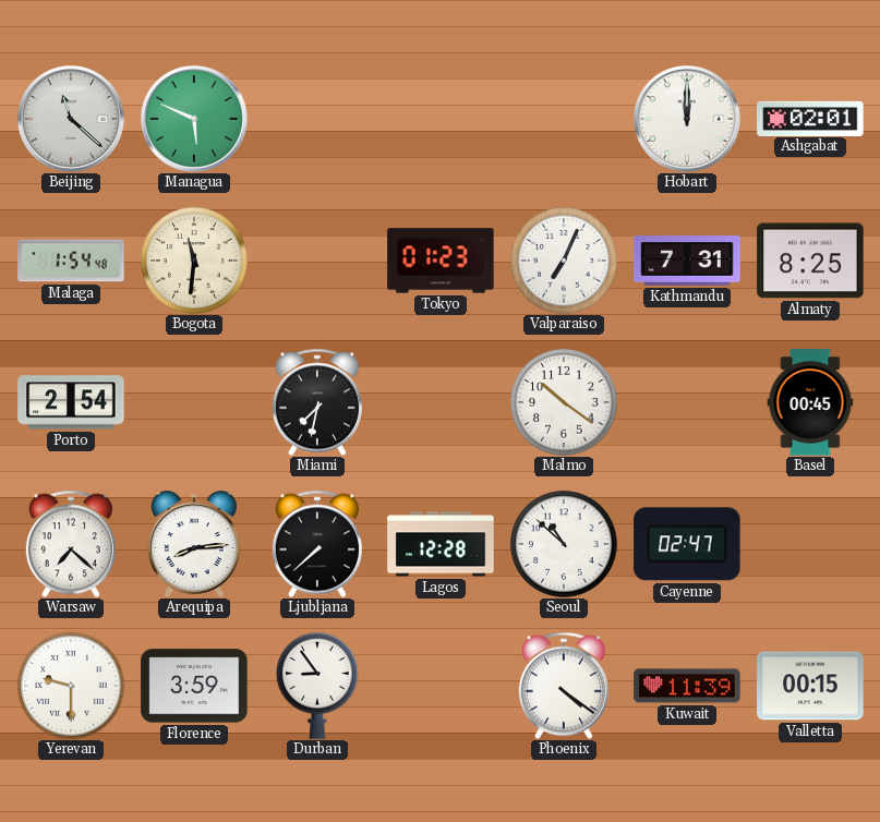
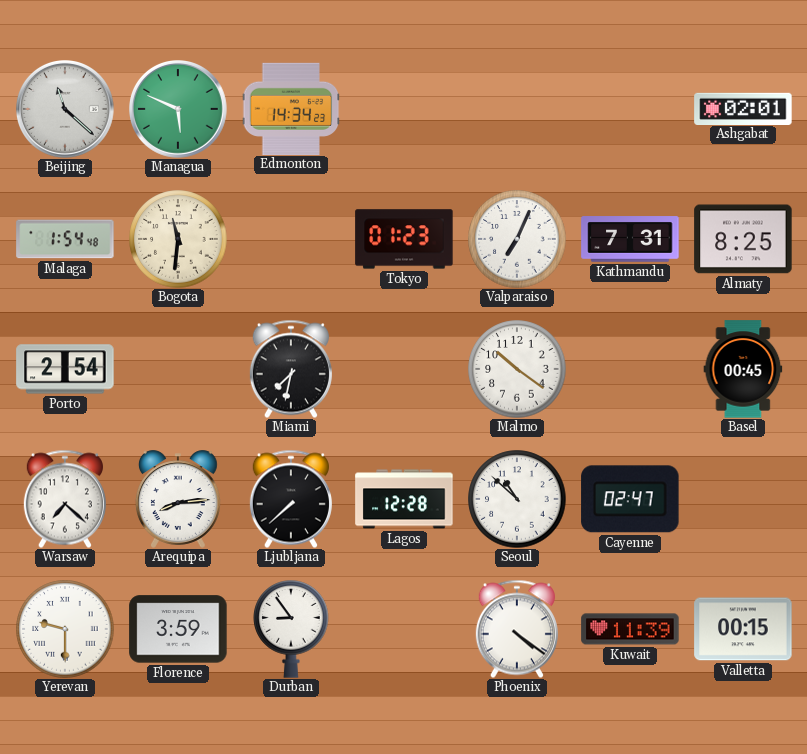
Edmonton: none -> 14:34
Hobart: 12:00 -> none
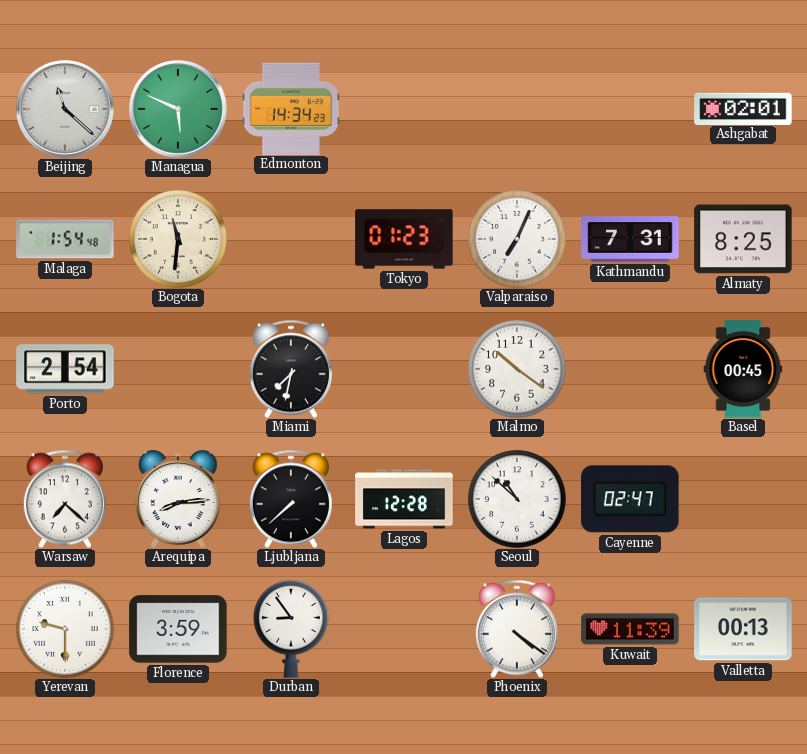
Valletta: 00:15 -> 00:13
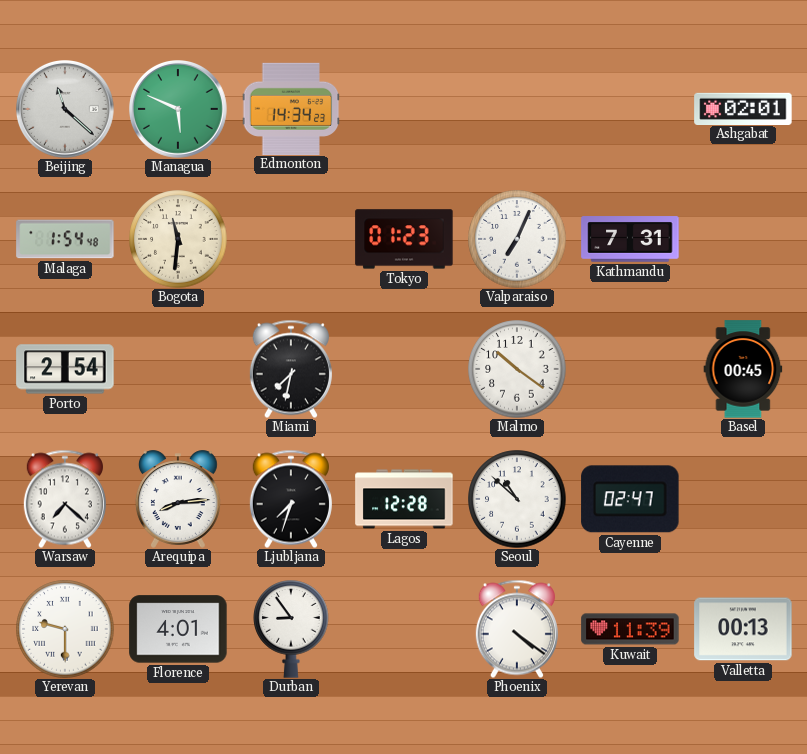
Almaty: 8:25 -> none
Ljubljana: 7:38 -> 7:33
Florence: 3:59 -> 4:01
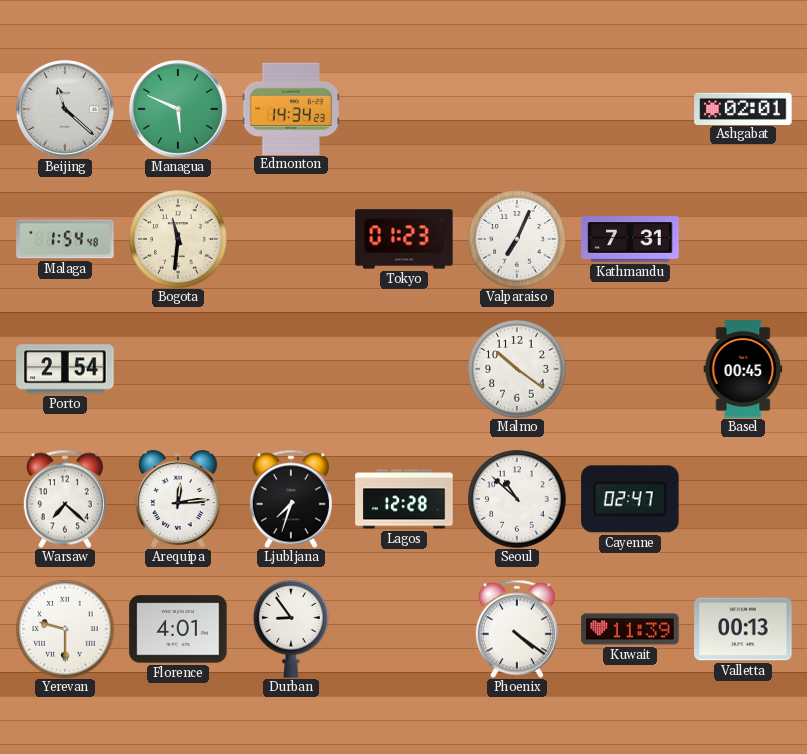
Miami: 7:32 -> none
Arequipa: 8:14 -> 12:14
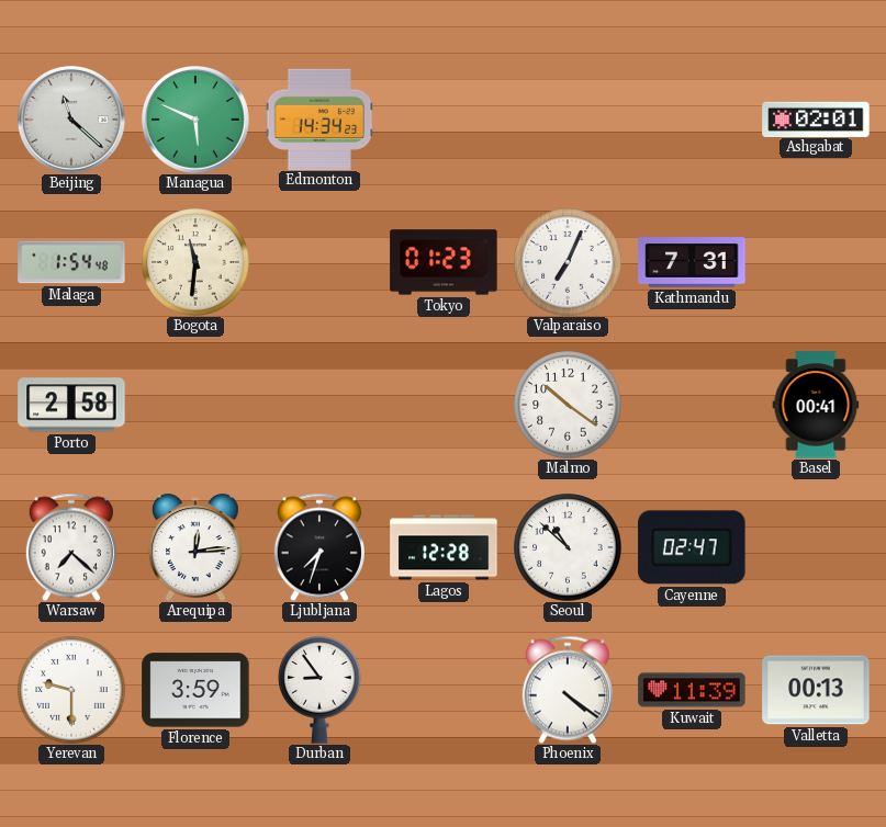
Porto: 2:54 -> 2:58
Basel: 00:45 -> 00:41
Florence: 4:01 -> 3:59
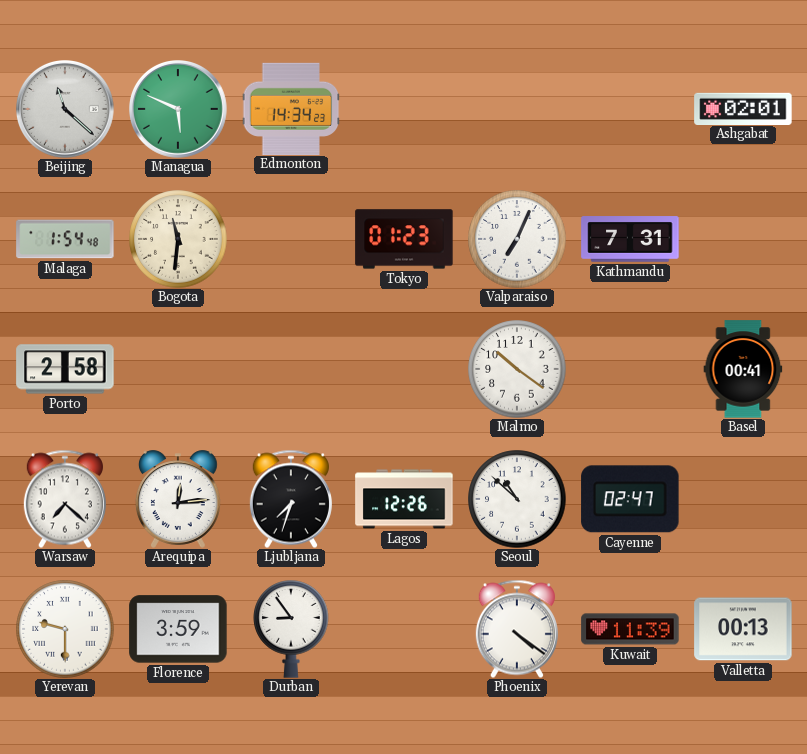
Lagos: 12:28 -> 12:26
